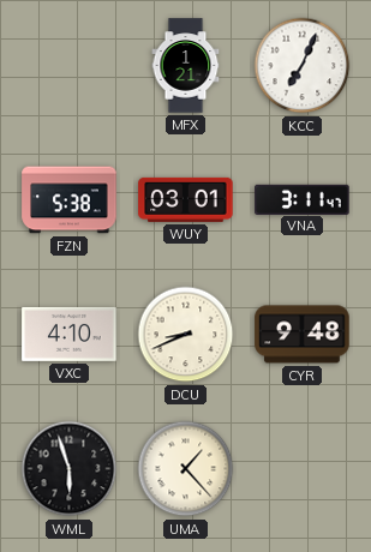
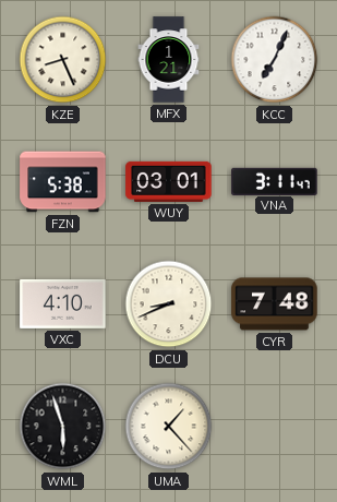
KZE: none -> 8:26
CYR: 9:48 -> 7:48
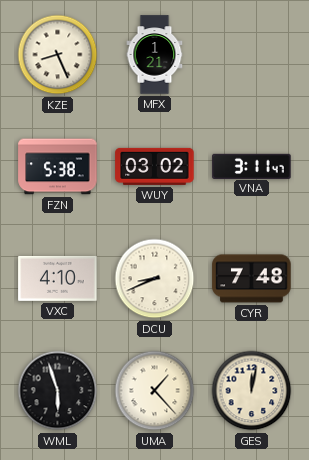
KCC: 7:04 -> none
WUY: 03:01 -> 03:02
GES: none -> 12:02
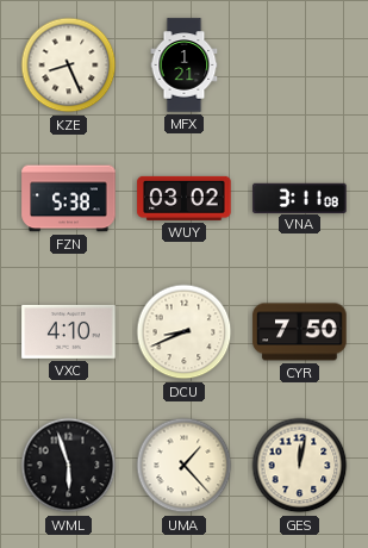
VNA: 3:11:47 -> 3:11:08
CYR: 7:48 -> 7:50
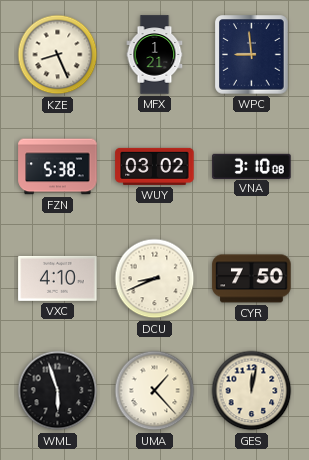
WPC: none -> 8:59
VNA: 3:11 -> 3:10
